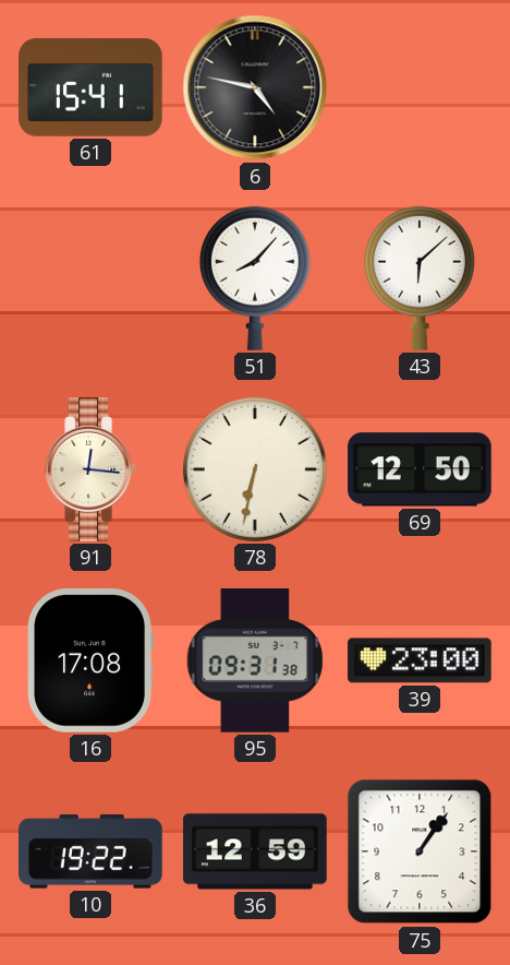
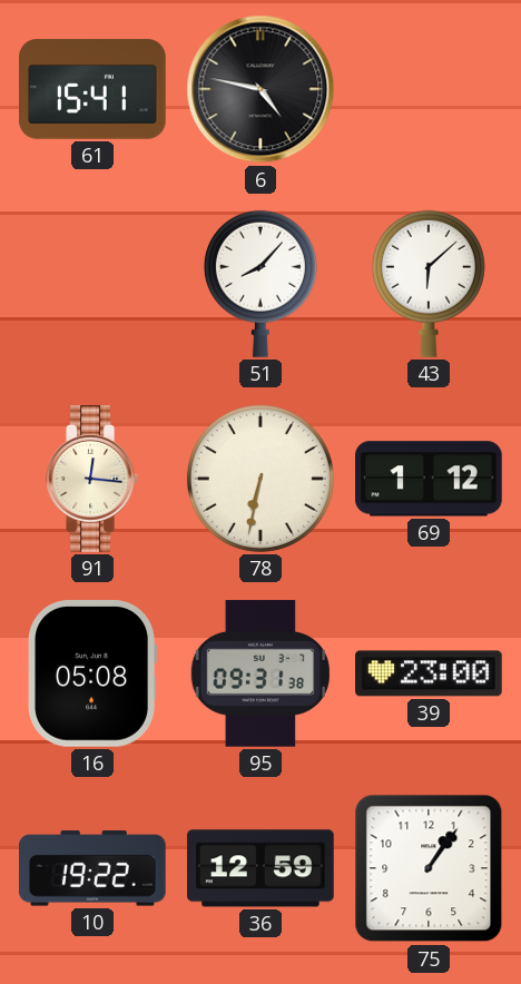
69: 12:50 -> 1:12
16: 17:08 -> 05:08
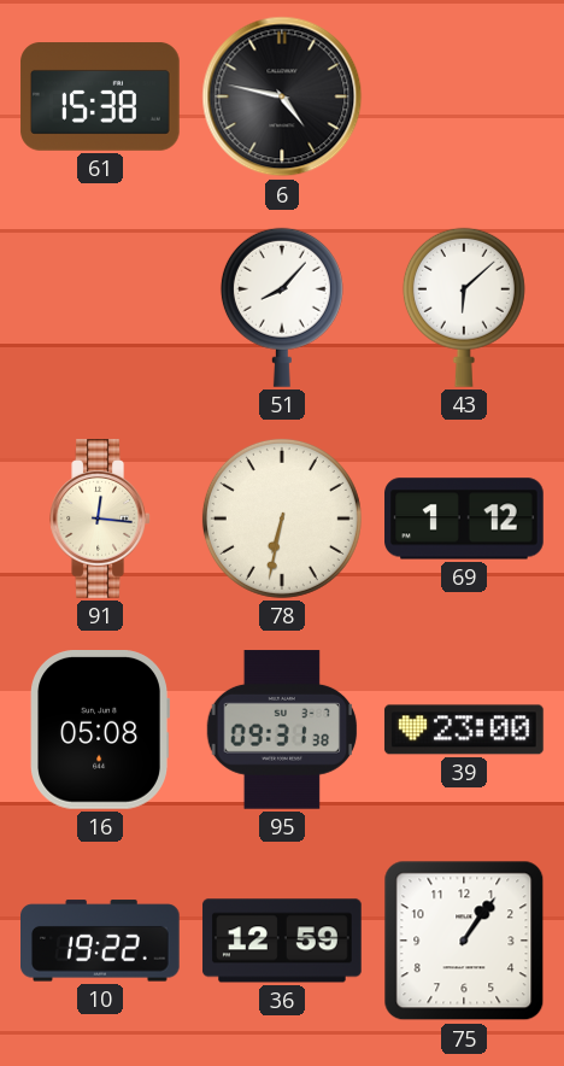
61: 15:41 -> 15:38
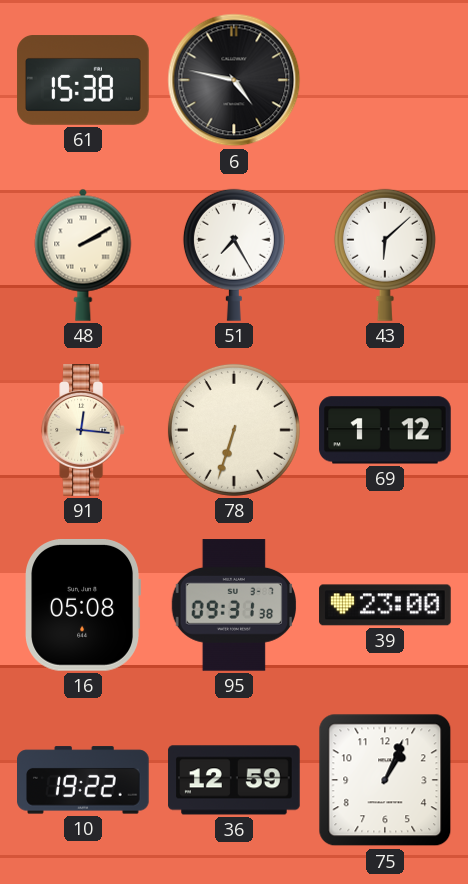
48: none -> 2:10
51: 8:07 -> 7:25
78: 6:32 -> 6:33
75: 1:06 -> 1:04
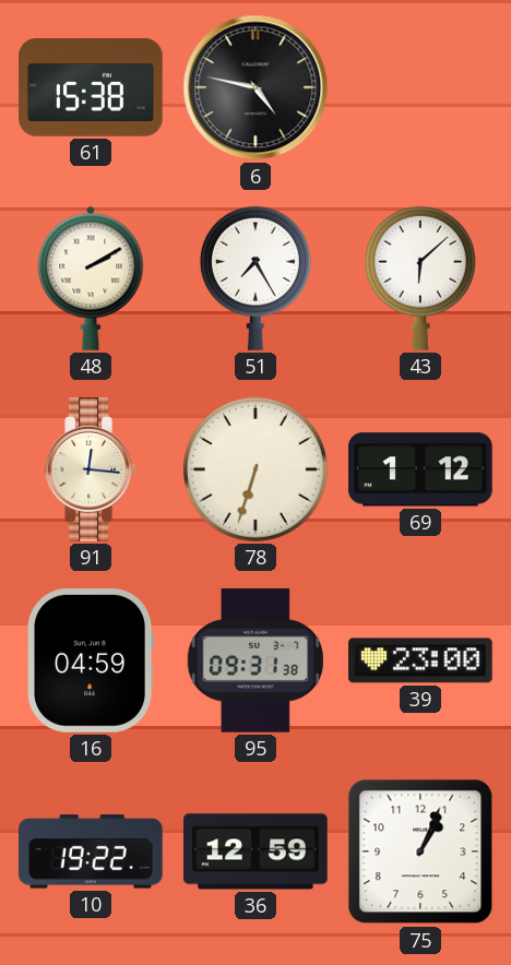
16: 05:08 -> 04:59
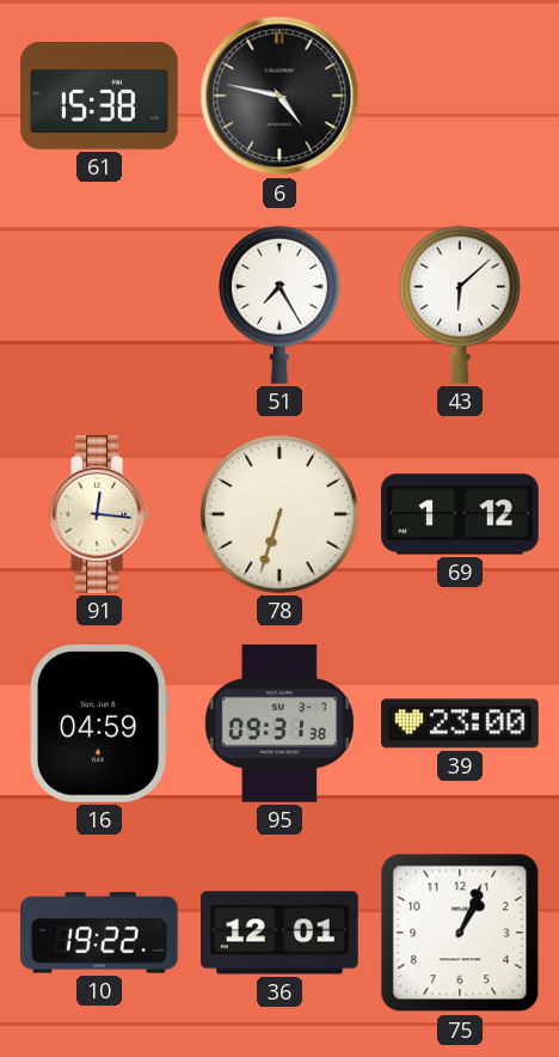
48: 2:10 -> none
36: 12:59 -> 12:01
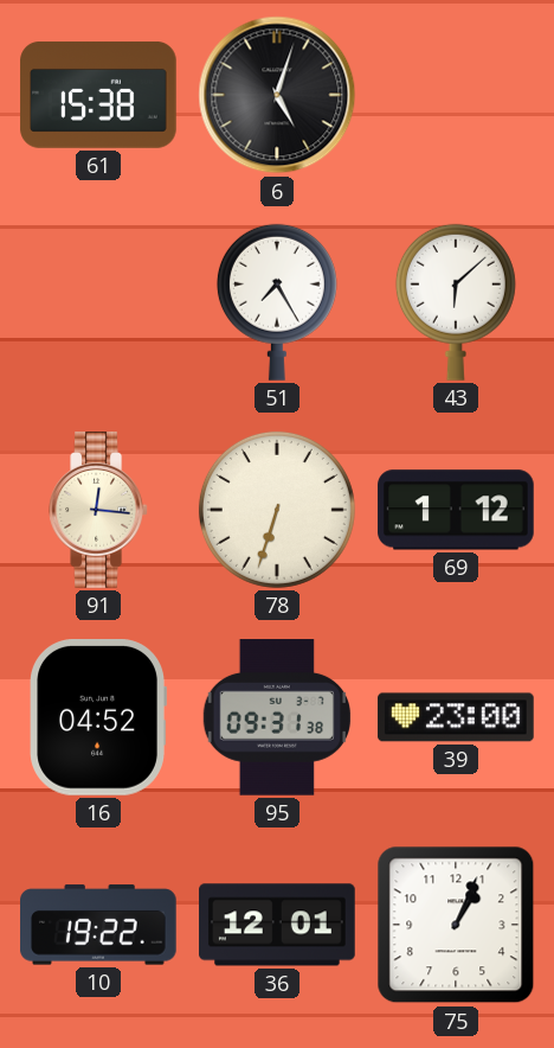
6: 4:47 -> 5:03
16: 04:59 -> 04:52
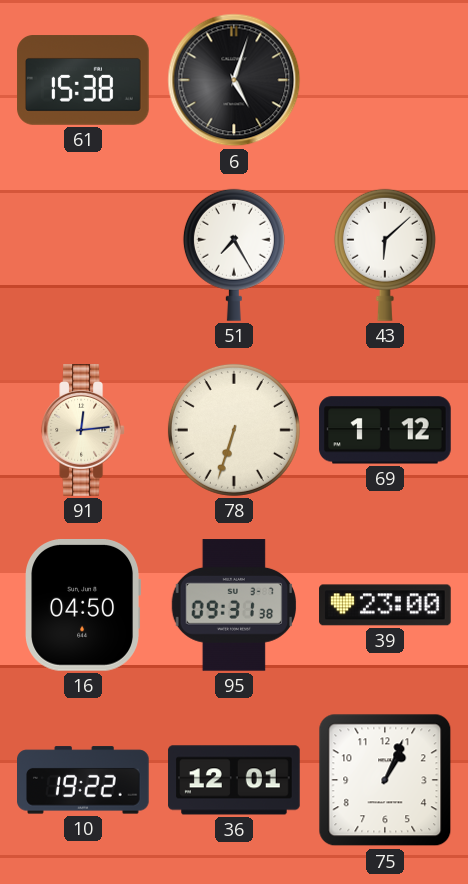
91: 12:16 -> 12:14
16: 04:52 -> 04:50
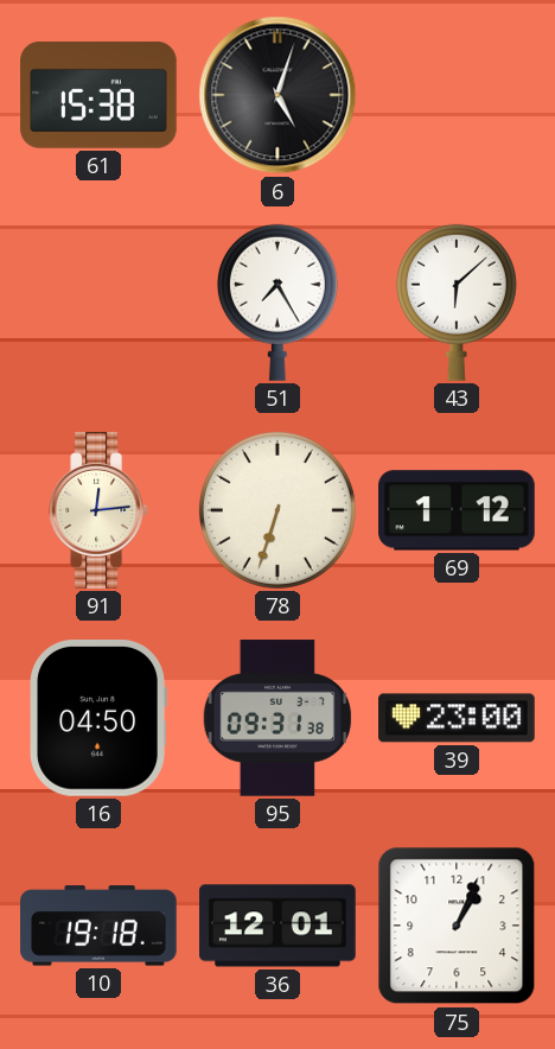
10: 19:22 -> 19:18
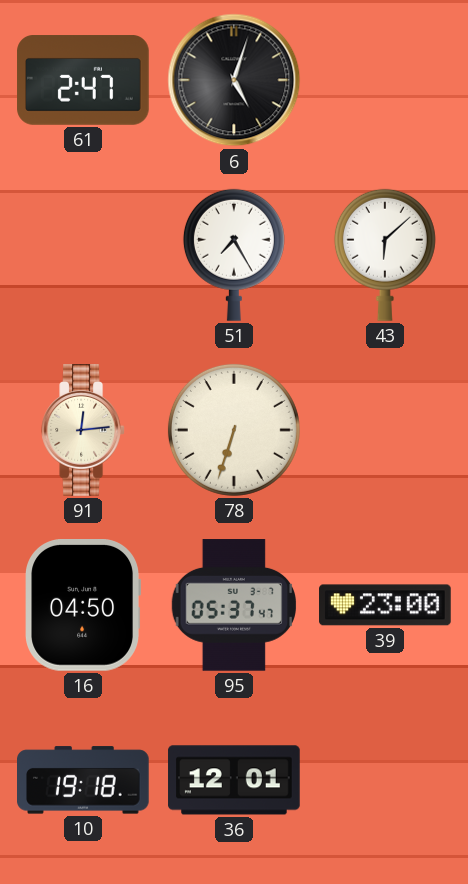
61: 15:38 -> 2:47
69: 1:12 -> none
95: 09:31 -> 05:37
75: 1:04 -> none
